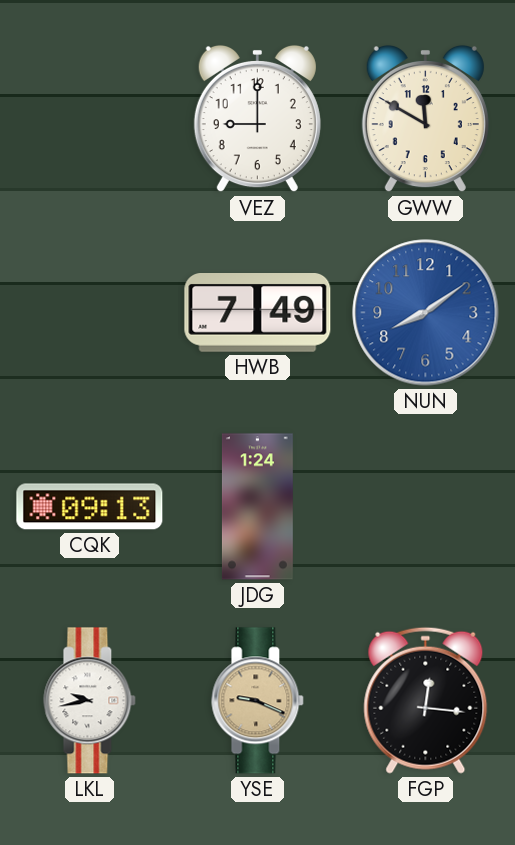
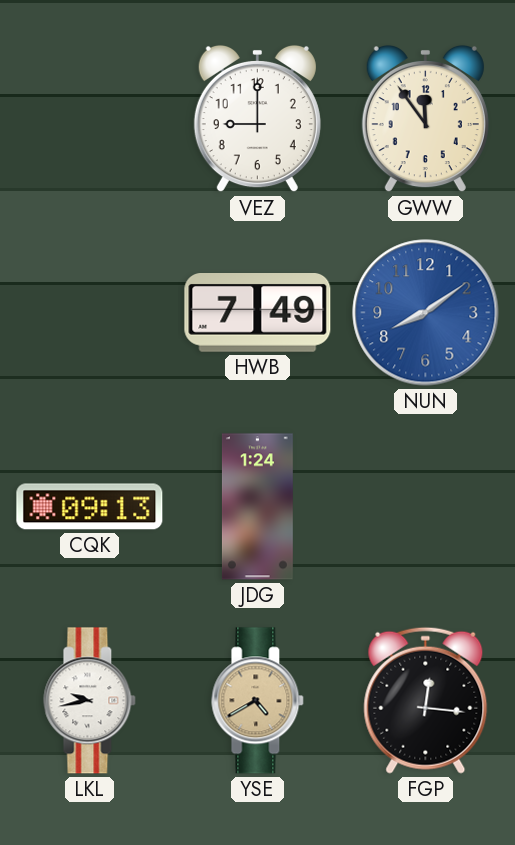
GWW: 11:50 -> 11:54
YSE: 9:19 -> 4:40
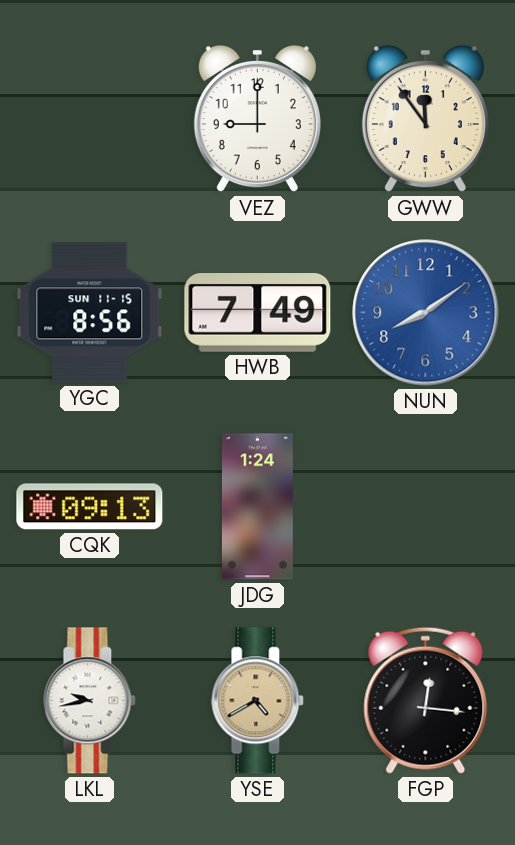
YGC: none -> 8:56
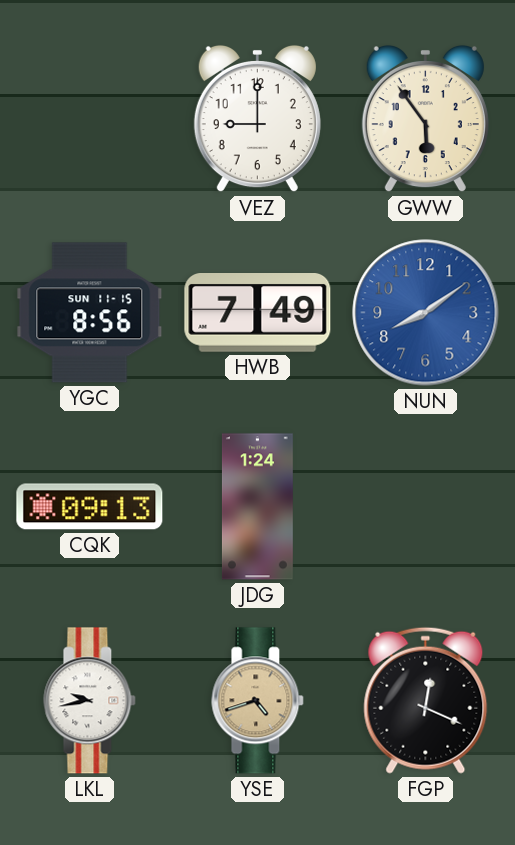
GWW: 11:54 -> 5:54
YSE: 4:40 -> 4:42
FGP: 12:16 -> 12:19
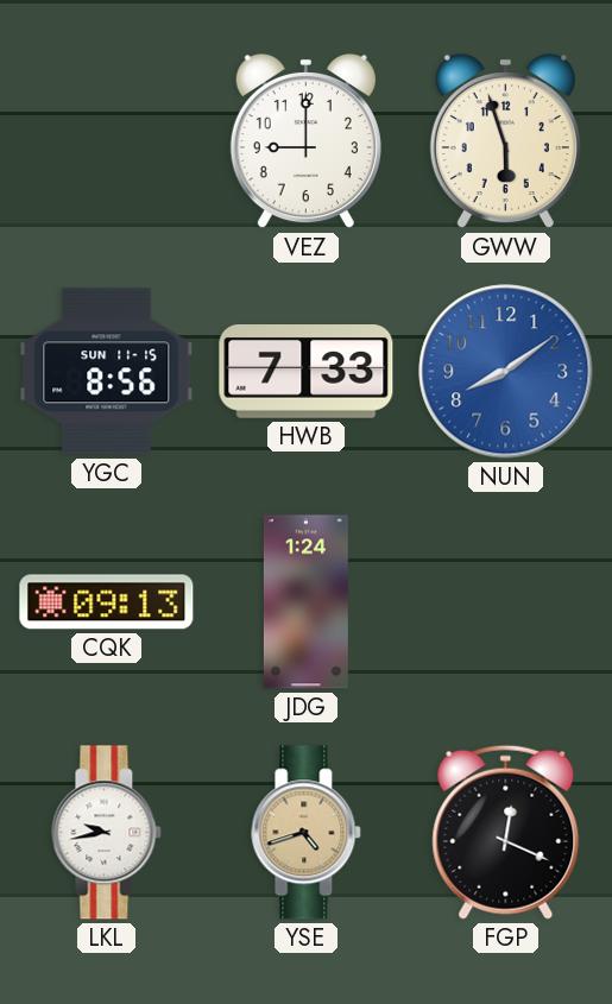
GWW: 5:54 -> 5:57
HWB: 7:49 -> 7:33
